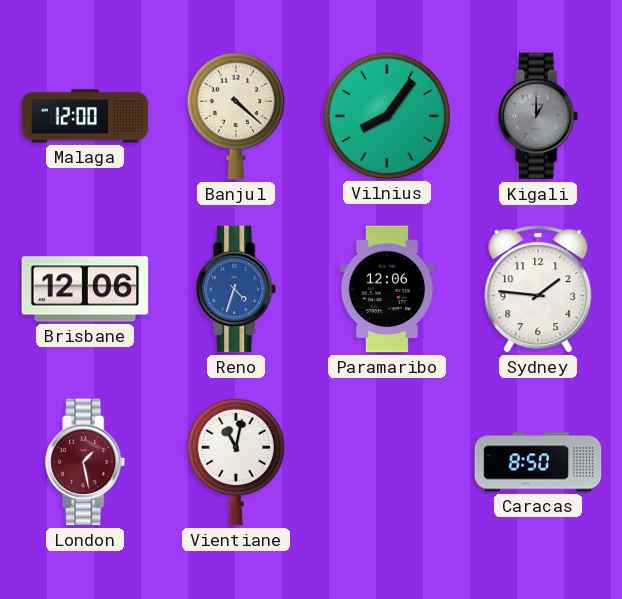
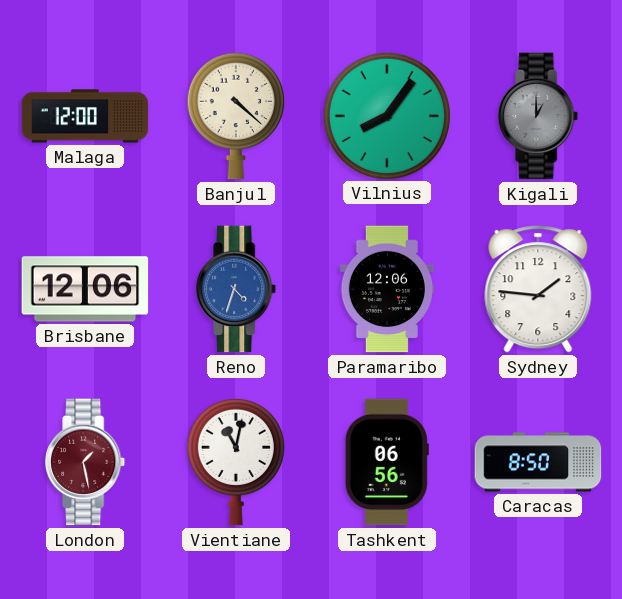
Tashkent: none -> 06:56
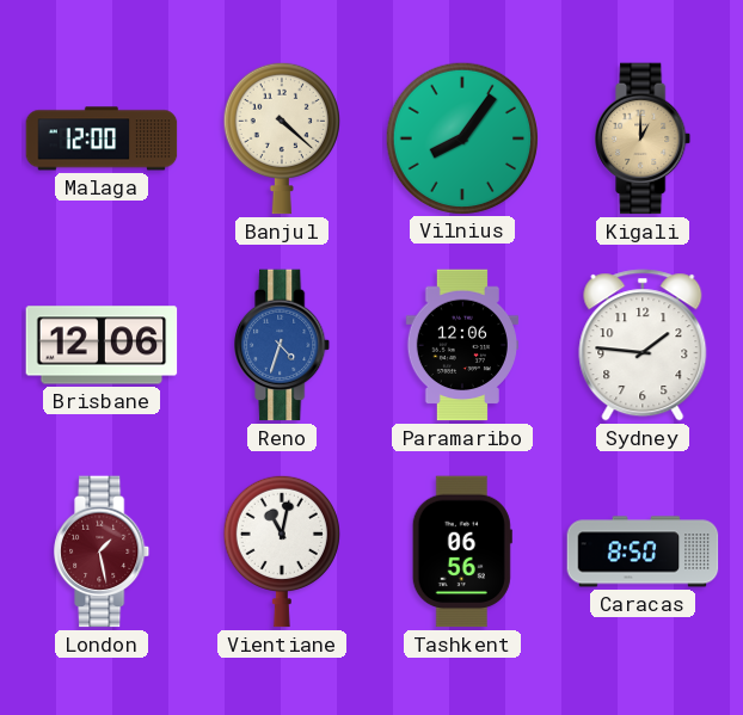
Kigali dial: grey -> champagne
